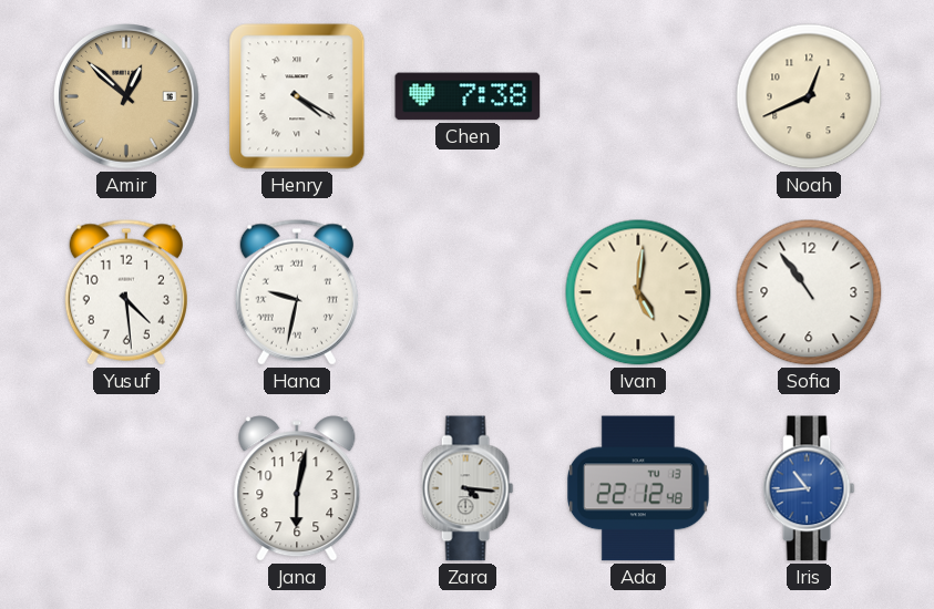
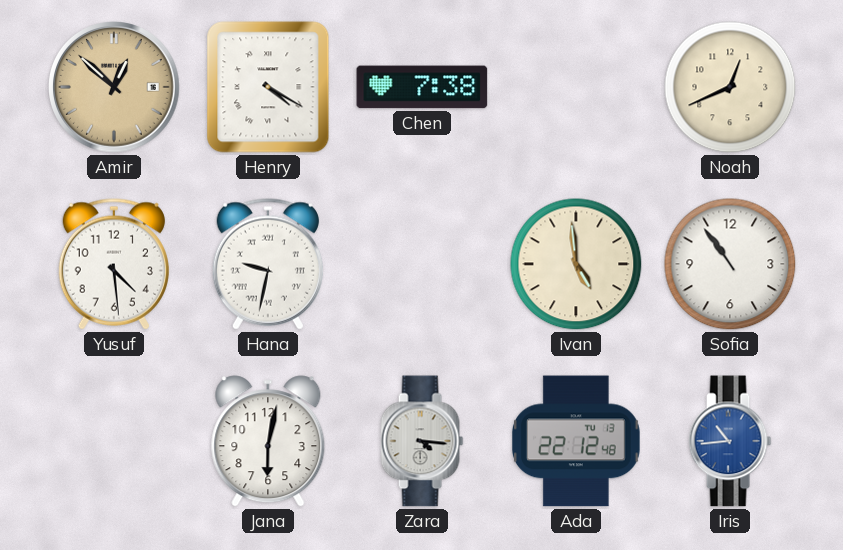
Ivan: 5:01 -> 4:59
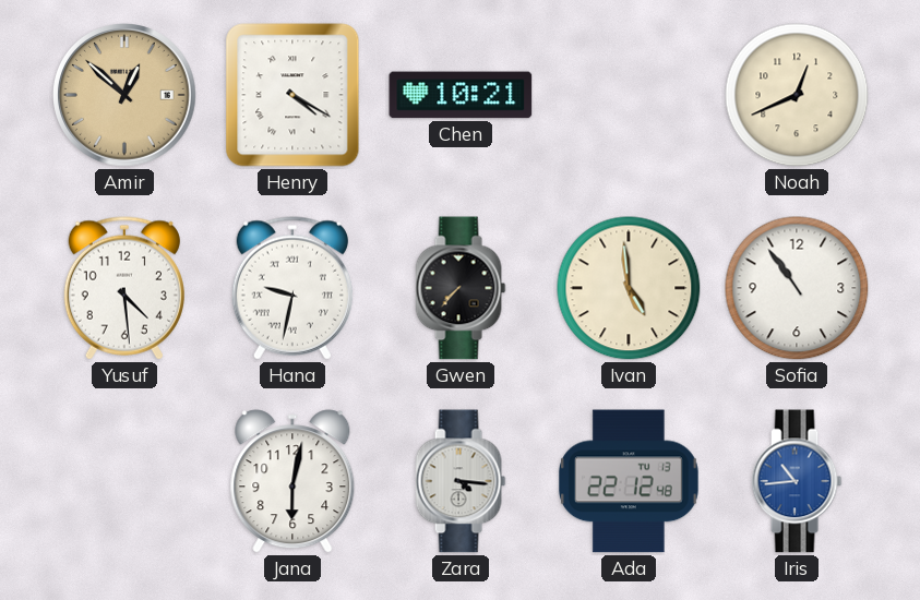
Chen: 7:38 -> 10:21
Gwen: none -> 7:37
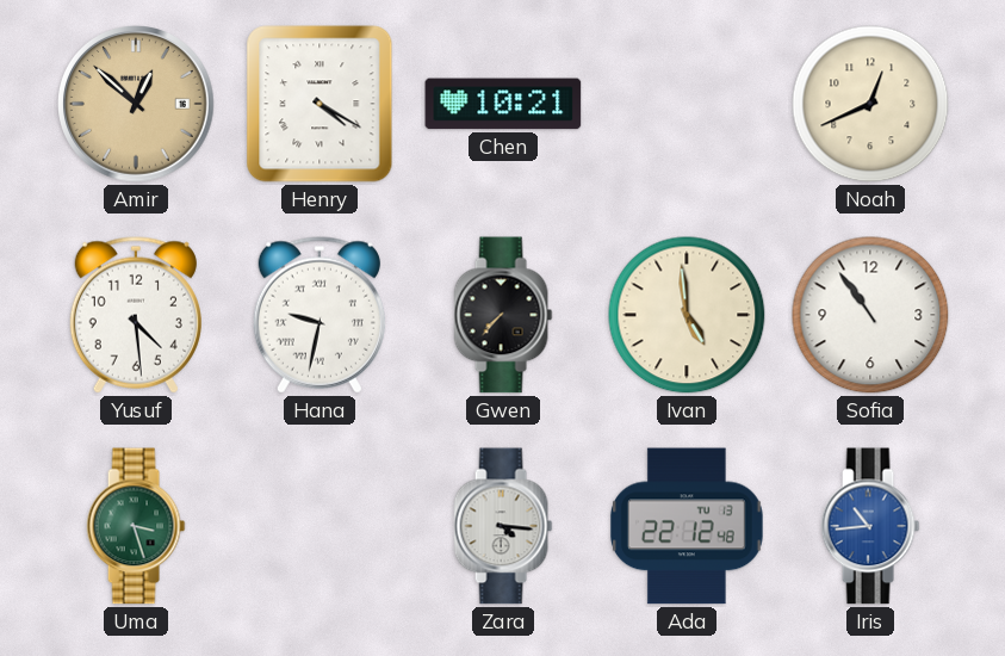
Uma: none -> 3:27
Jana: 6:02 -> none
